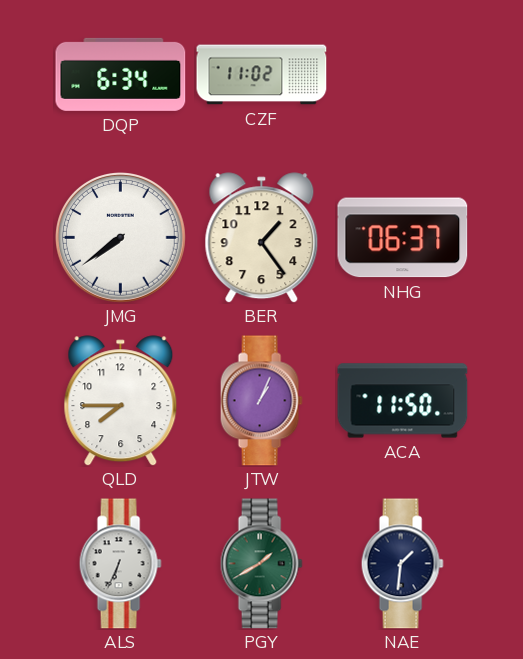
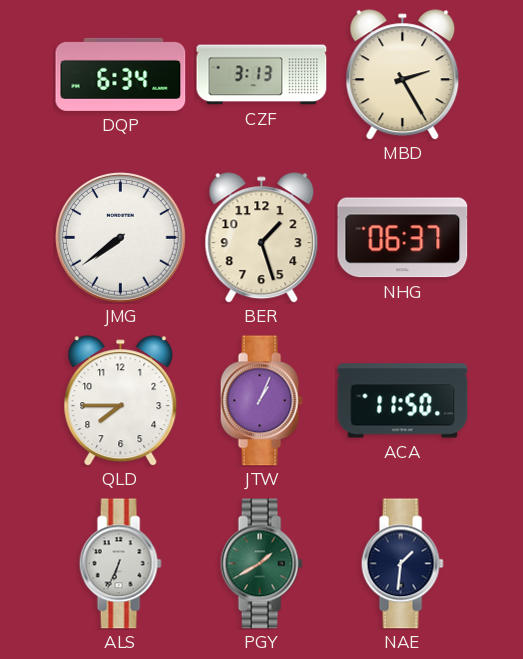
CZF: 11:02 -> 3:13
MBD: none -> 2:25
BER: 1:24 -> 1:27
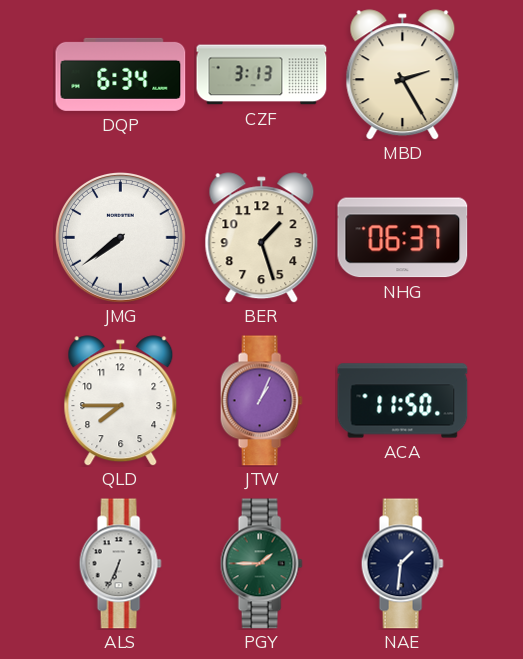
PGY: 1:40 -> 1:45
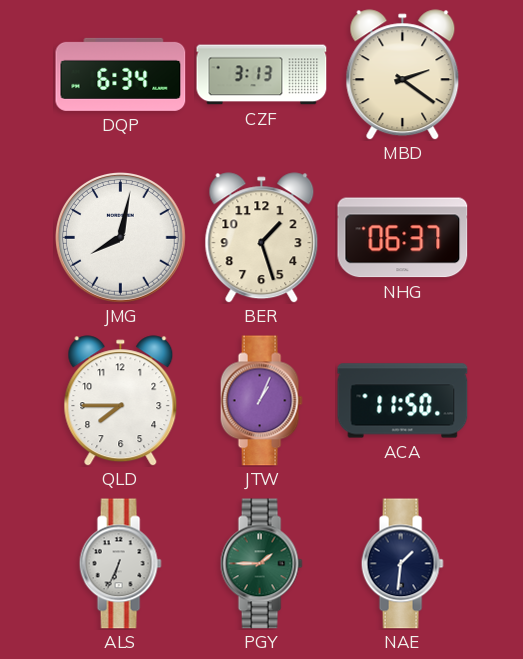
MBD: 2:25 -> 2:21
JMG: 7:39 -> 8:02
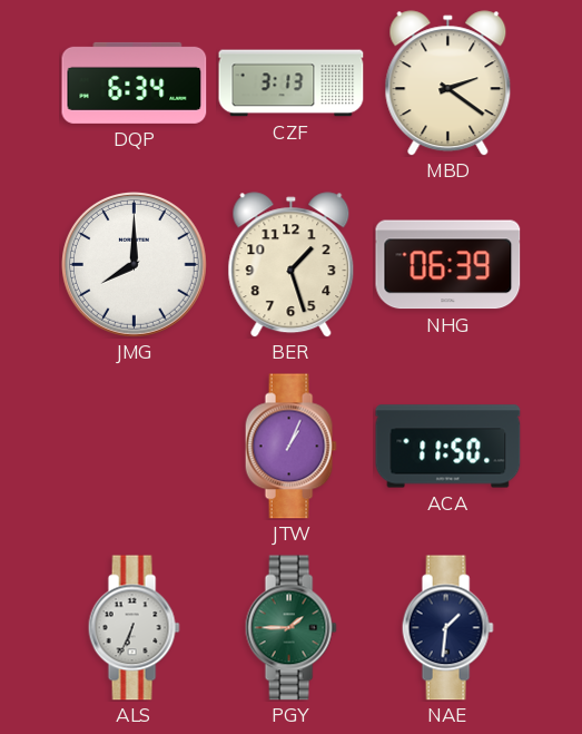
JMG: 8:02 -> 8:00
NHG: 06:37 -> 06:39
QLD: 7:45 -> none
